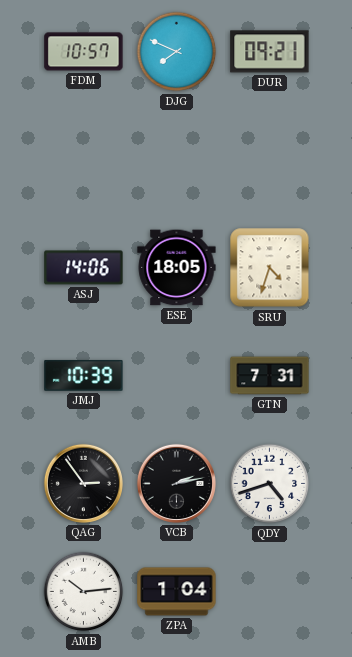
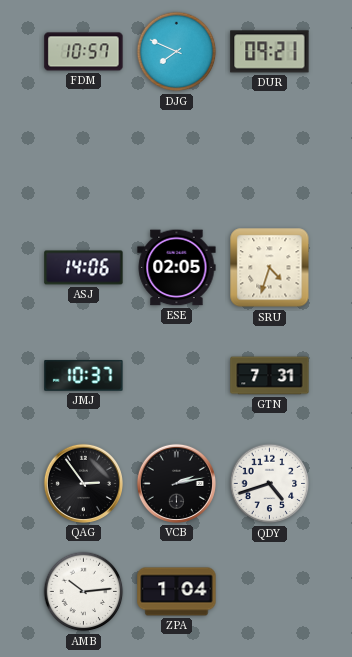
ESE: 18:05 -> 02:05
JMJ: 10:39 -> 10:37
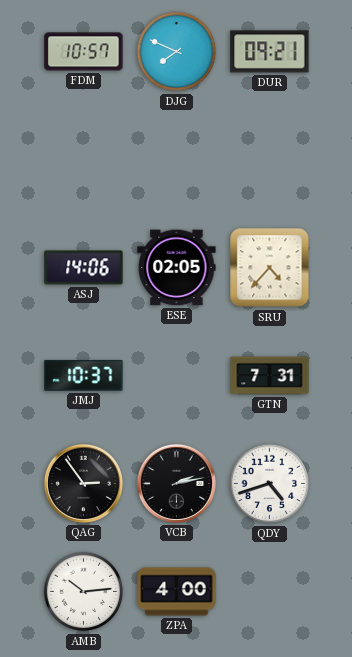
SRU: 4:33 -> 4:37
ZPA: 1:04 -> 4:00
